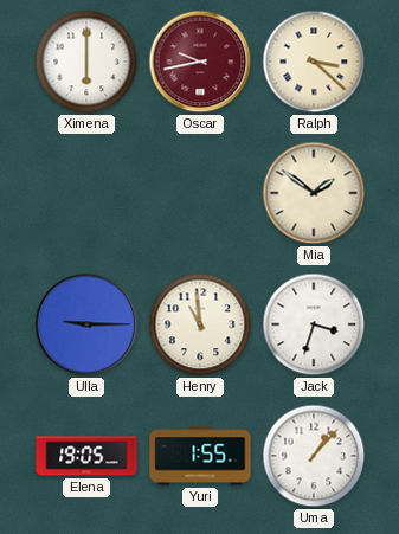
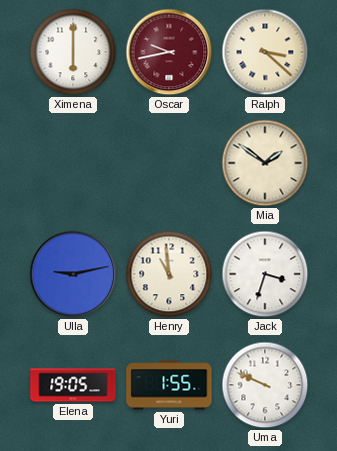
Ulla: 9:15 -> 9:13
Uma: 1:07 -> 9:49
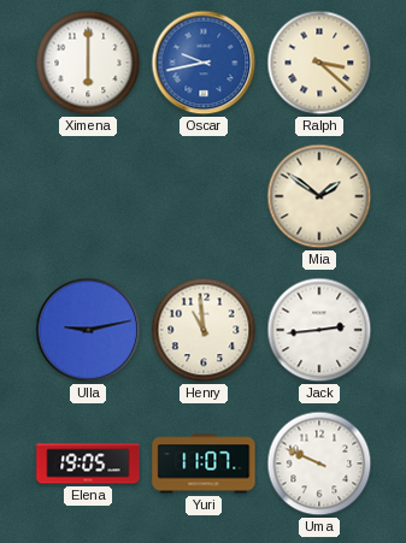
Oscar dial: burgundy -> blue
Jack: 3:33 -> 2:44
Yuri: 1:55 -> 11:07
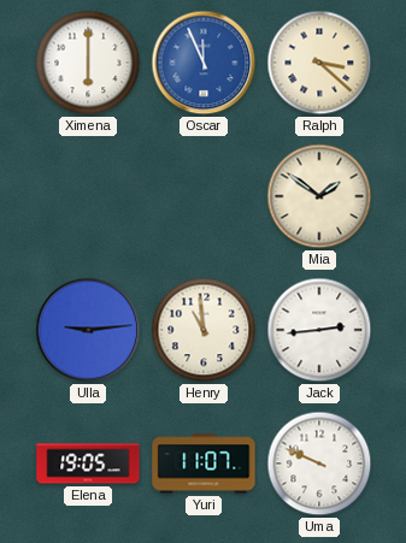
Oscar: 9:43 -> 11:56
Ulla: 9:13 -> 9:14
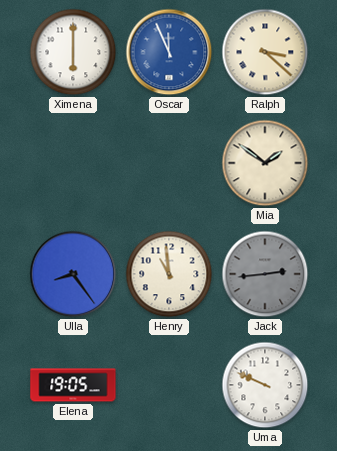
Ulla: 9:14 -> 8:24
Jack dial: white -> grey
Yuri: 11:07 -> none
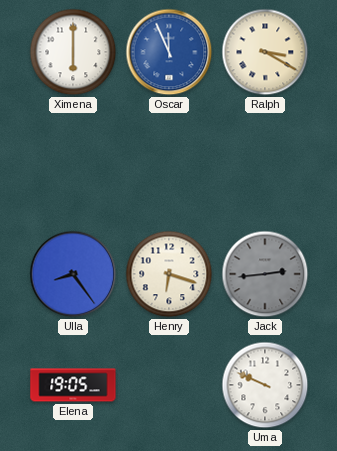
Ralph: 3:22 -> 3:20
Mia: 1:51 -> none
Henry: 10:59 -> 6:18
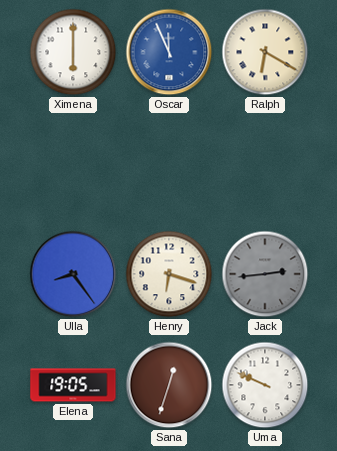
Ralph: 3:20 -> 6:20
Sana: none -> 12:33
